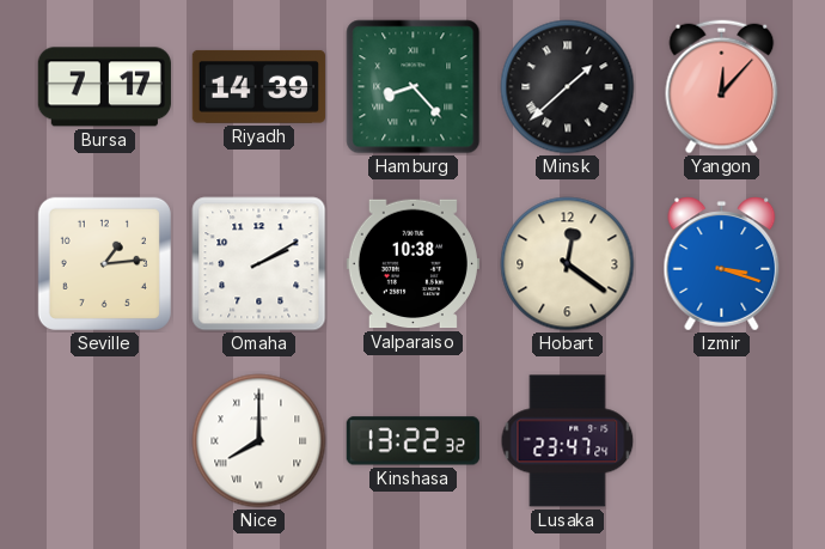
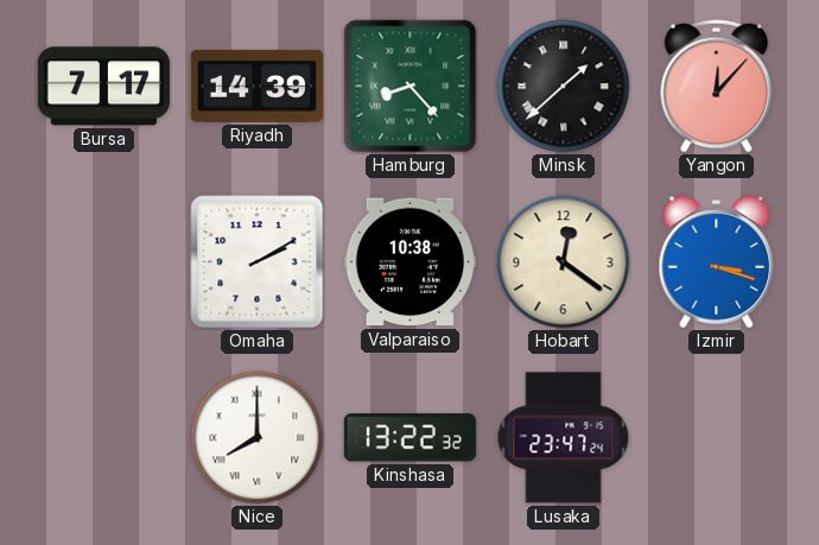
Seville: 1:14 -> none
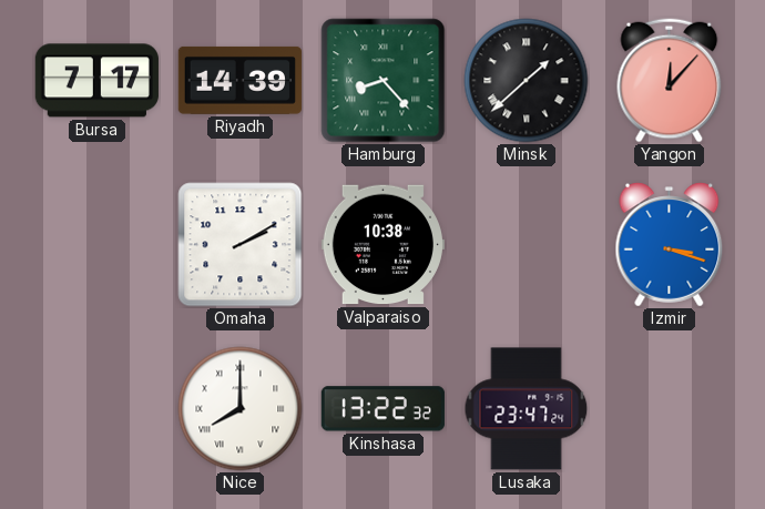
Hobart: 12:21 -> none
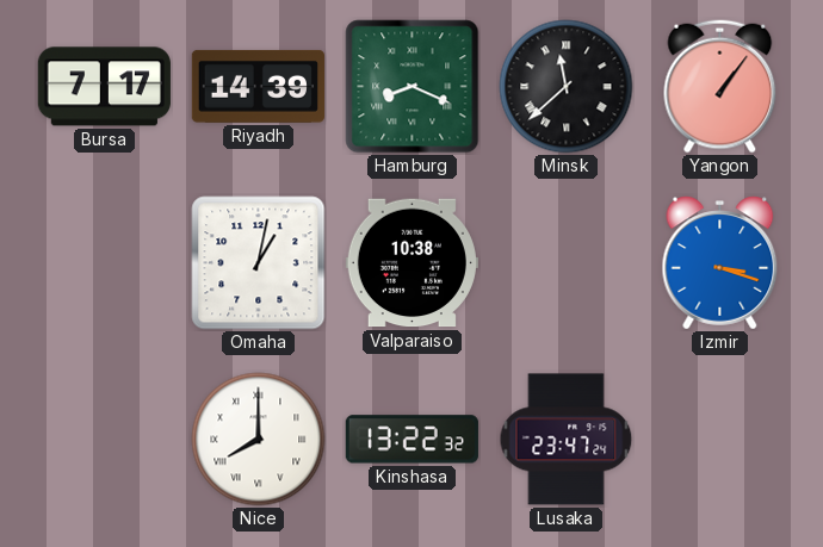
Hamburg: 8:23 -> 8:19
Minsk: 1:38 -> 11:38
Yangon: 12:07 -> 1:06
Omaha: 2:10 -> 1:02
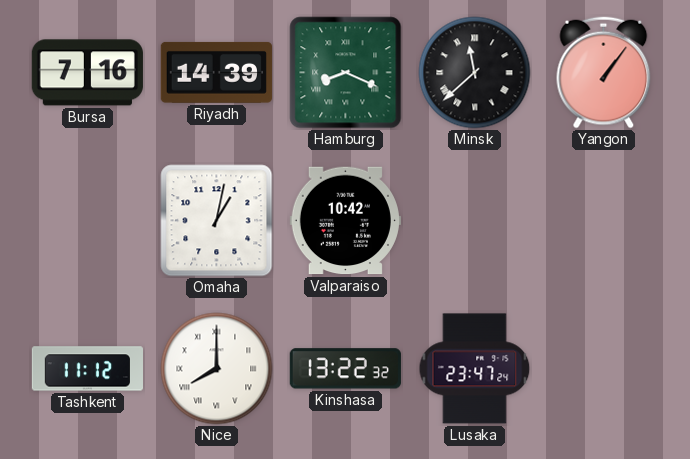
Bursa: 7:17 -> 7:16
Valparaiso: 10:38 -> 10:42
Izmir: 3:18 -> none
Tashkent: none -> 11:12
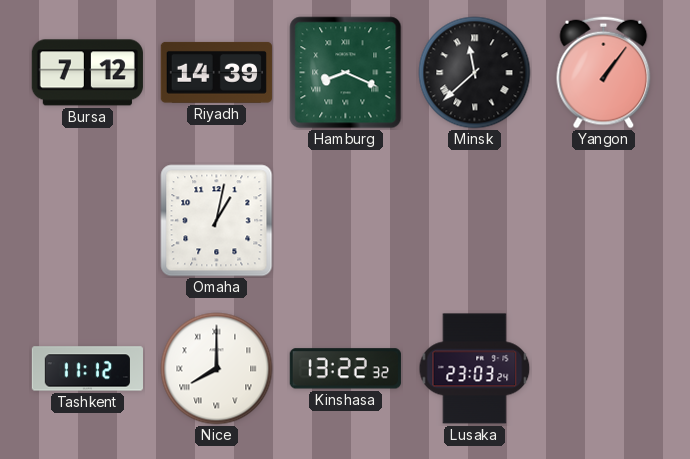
Bursa: 7:16 -> 7:12
Valparaiso: 10:42 -> none
Lusaka: 23:47 -> 23:03
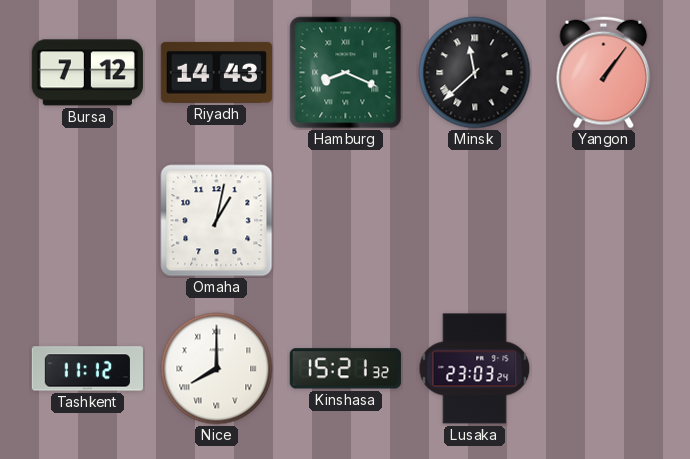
Riyadh: 14:39 -> 14:43
Kinshasa: 13:22 -> 15:21
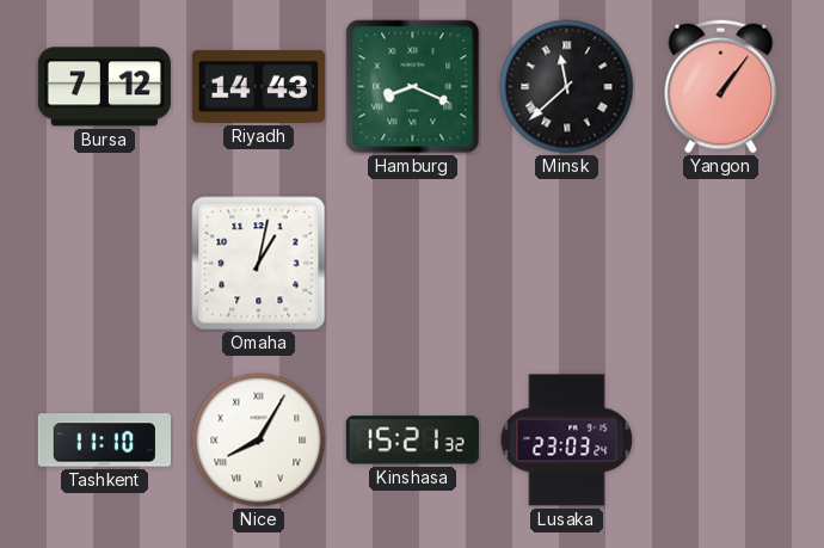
Tashkent: 11:12 -> 11:10
Nice: 8:00 -> 8:05
